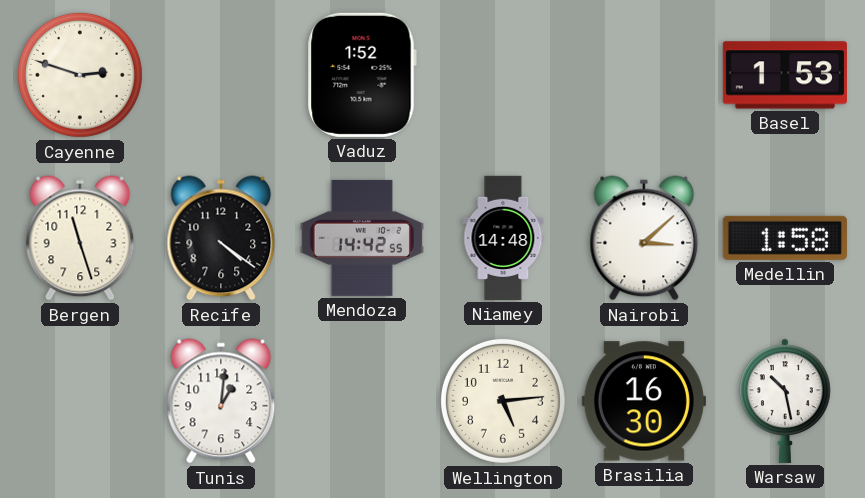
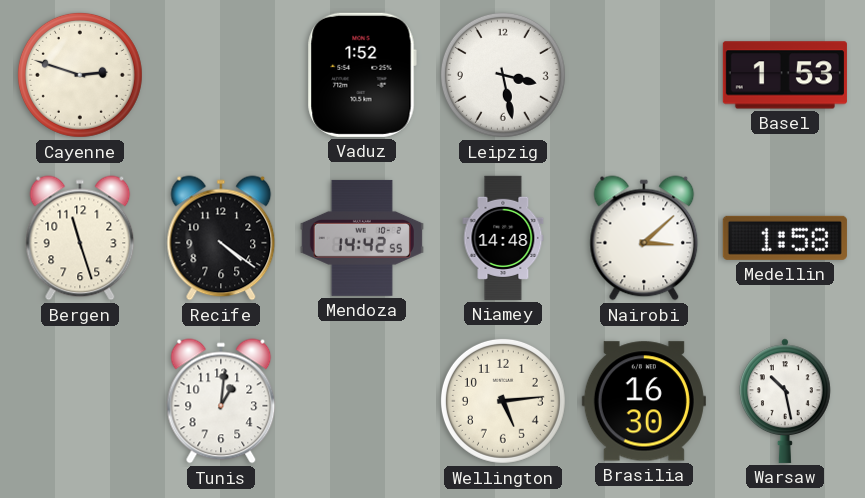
Leipzig: none -> 3:28
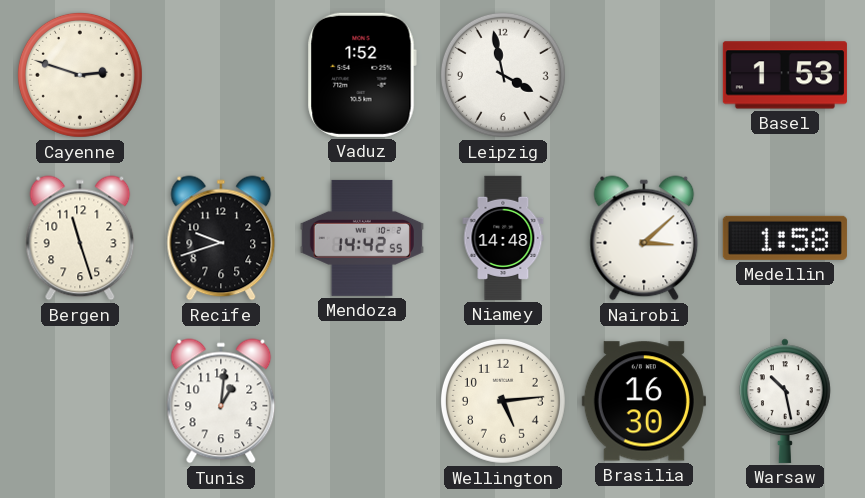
Leipzig: 3:28 -> 3:58
Recife: 4:21 -> 9:42
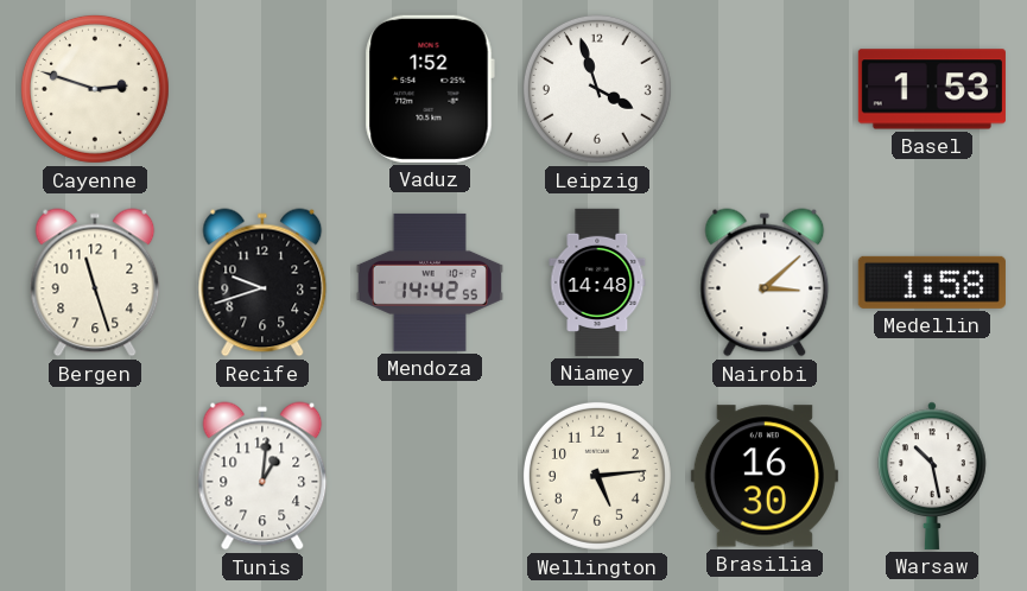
Leipzig: 3:58 -> 3:57
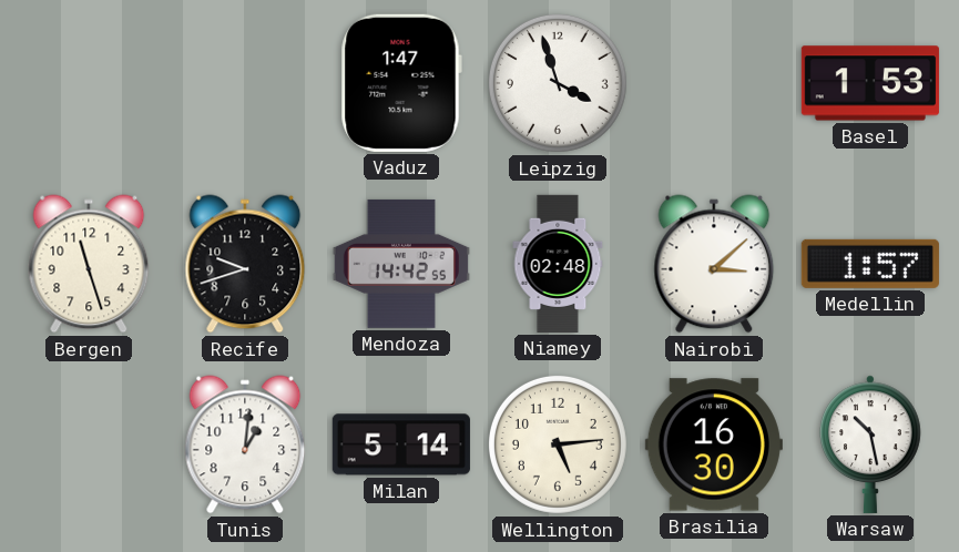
Cayenne: 2:48 -> none
Vaduz: 1:52 -> 1:47
Niamey: 14:48 -> 02:48
Medellin: 1:58 -> 1:57
Milan: none -> 5:14
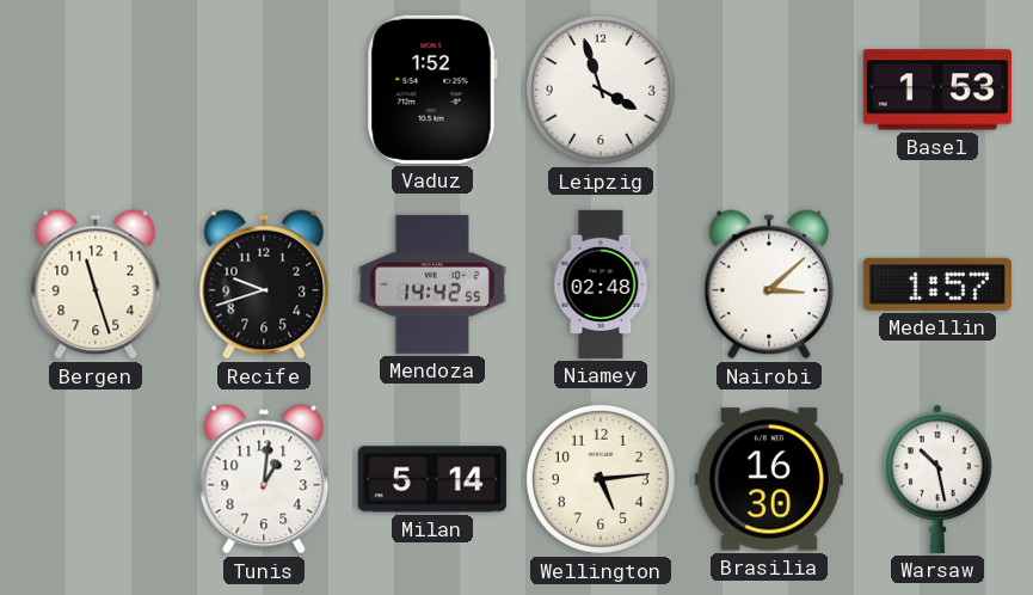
Vaduz: 1:47 -> 1:52
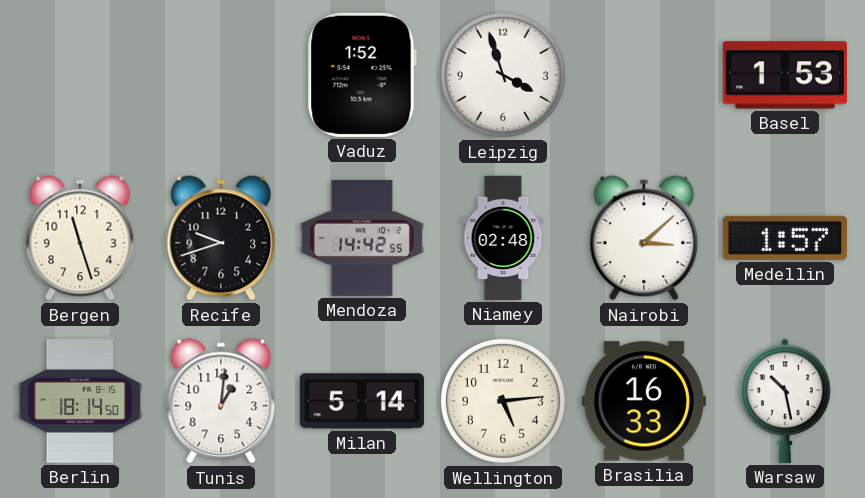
Berlin: none -> 18:14
Brasilia: 16:30 -> 16:33
